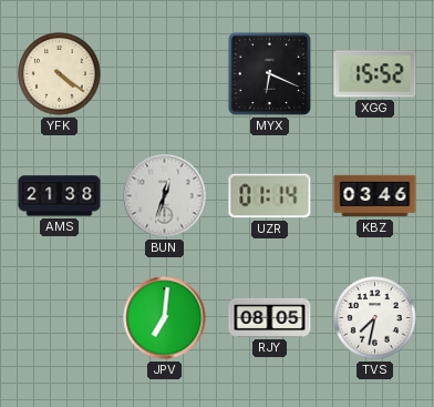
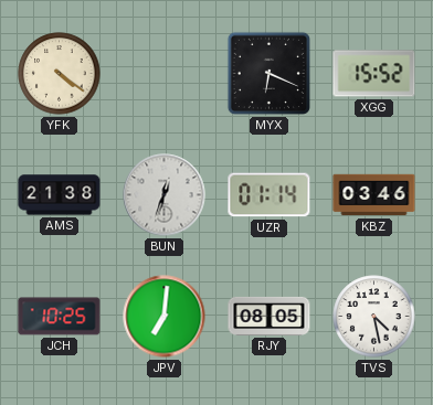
JCH: none -> 10:25
TVS: 7:32 -> 4:28
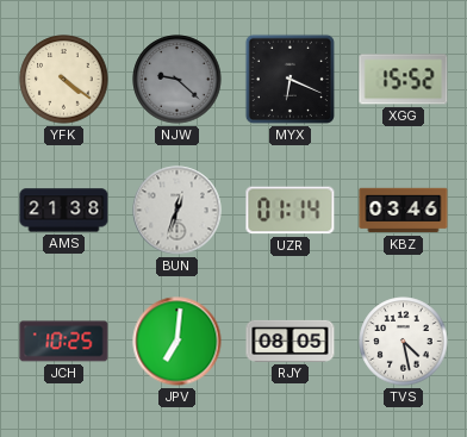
NJW: none -> 9:22
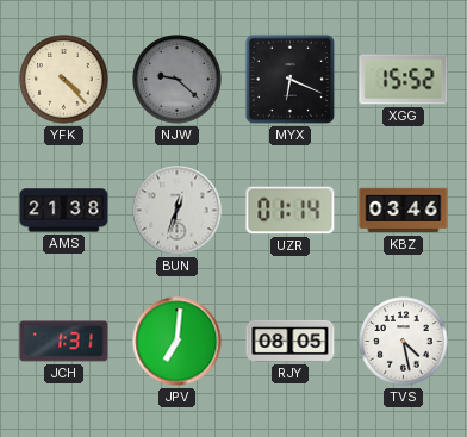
YFK: 4:21 -> 4:23
JCH: 10:25 -> 1:31
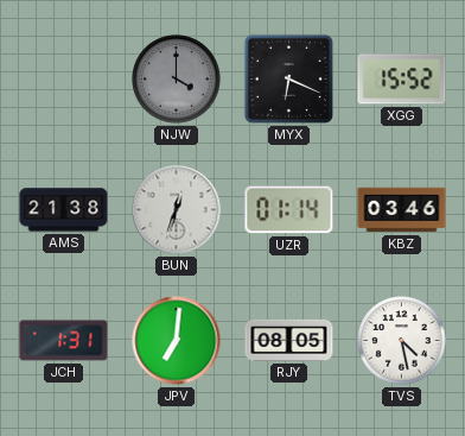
YFK: 4:23 -> none
NJW: 9:22 -> 4:00
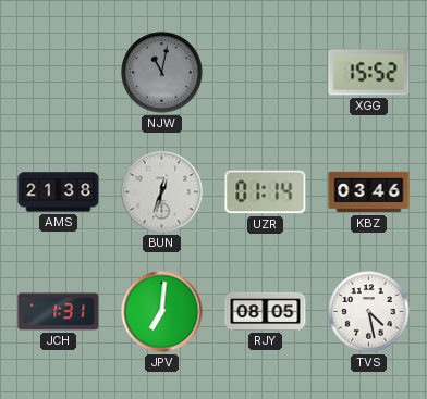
NJW: 4:00 -> 11:02
MYX: 6:19 -> none
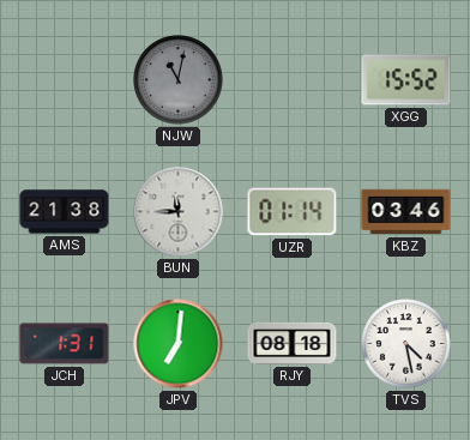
BUN: 12:33 -> 11:45
RJY: 08:05 -> 08:18
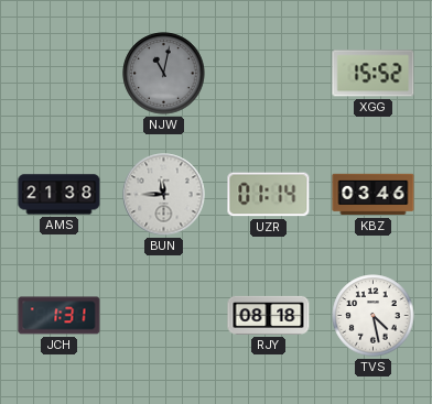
JPV: 7:01 -> none
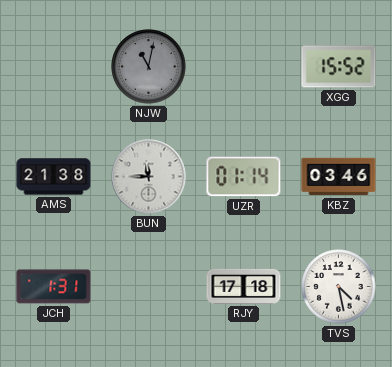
RJY: 08:18 -> 17:18
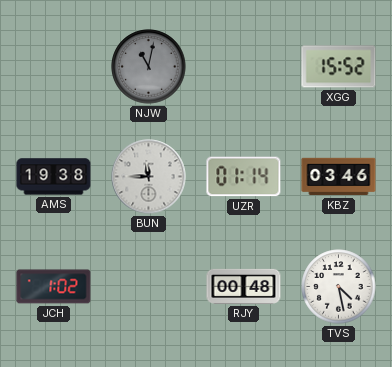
AMS: 21:38 -> 19:38
JCH: 1:31 -> 1:02
RJY: 17:18 -> 00:48
